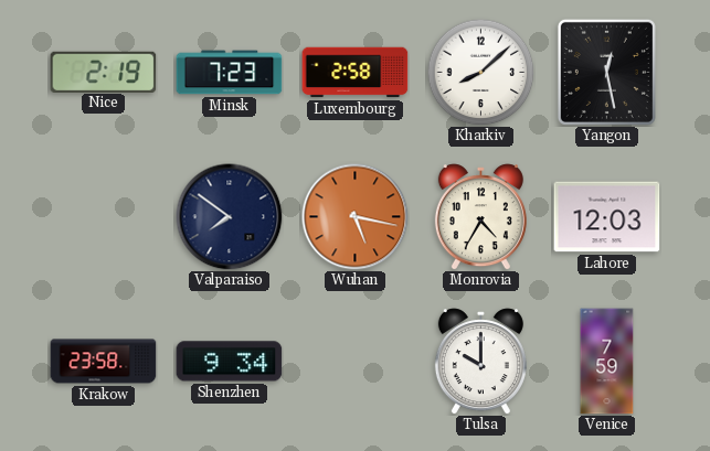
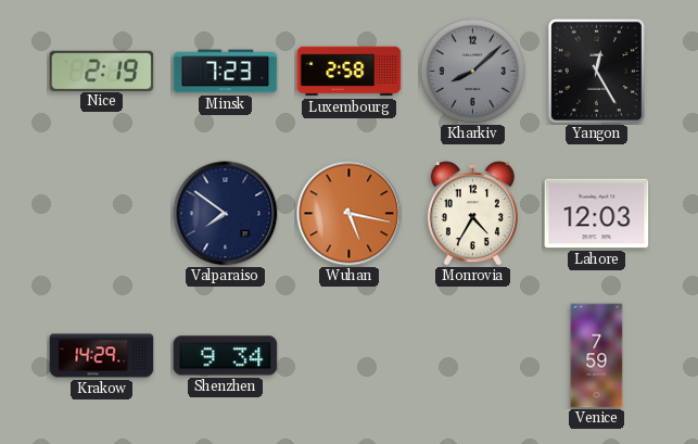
Kharkiv dial: white -> grey
Yangon: 12:28 -> 12:25
Krakow: 23:58 -> 14:29
Tulsa: 10:00 -> none
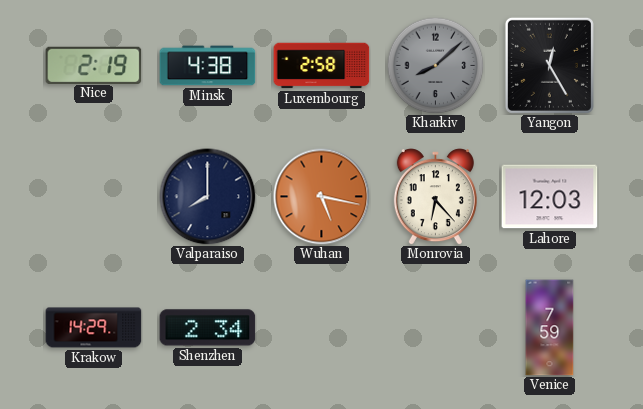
Minsk: 7:23 -> 4:38
Valparaiso: 7:51 -> 8:00
Monrovia: 4:35 -> 6:23
Shenzhen: 9:34 -> 2:34
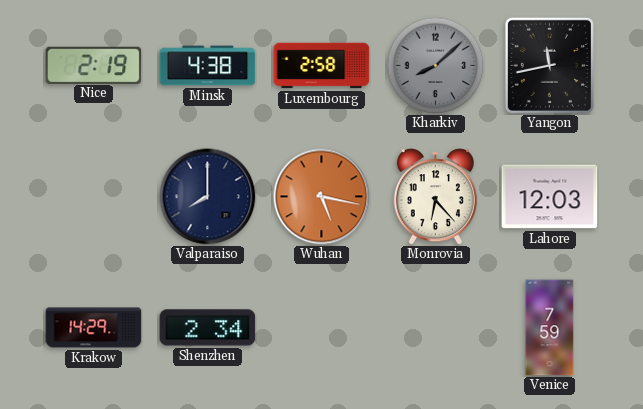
Yangon: 12:25 -> 11:43
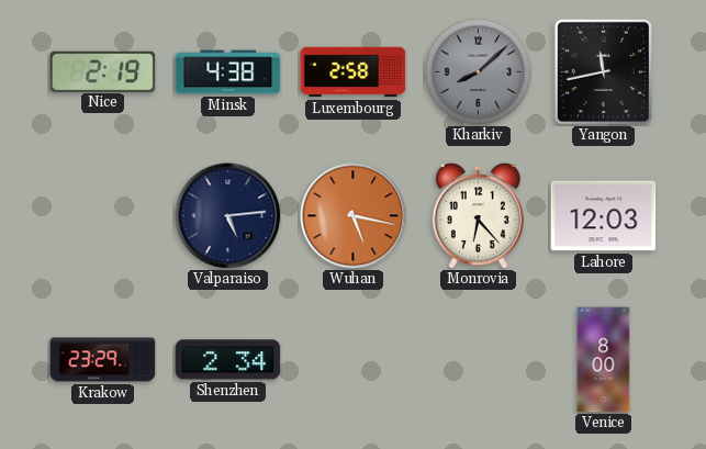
Valparaiso: 8:00 -> 5:14
Krakow: 14:29 -> 23:29
Venice: 7:59 -> 8:00
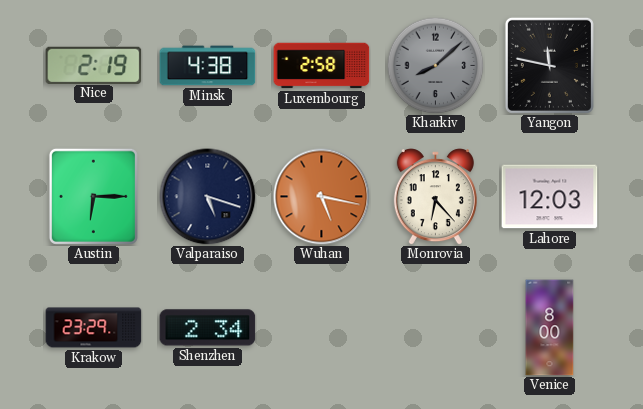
Yangon: 11:43 -> 11:47
Austin: none -> 6:15
Valparaiso: 5:14 -> 5:18
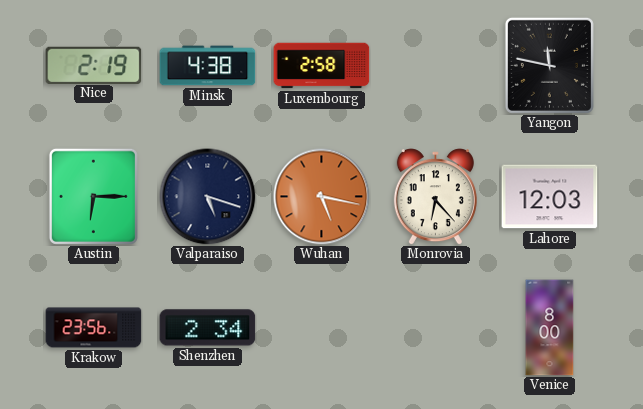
Kharkiv: 8:08 -> none
Krakow: 23:29 -> 23:56
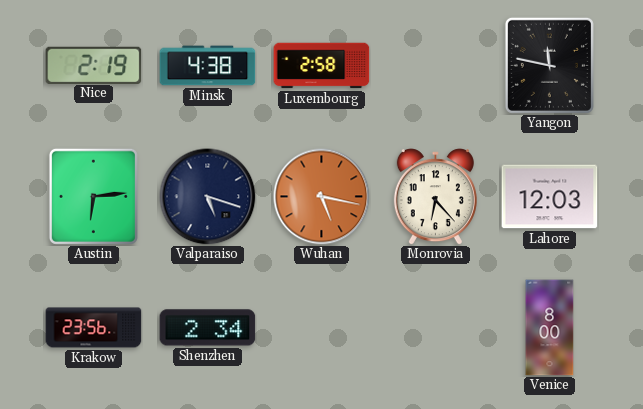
Austin: 6:15 -> 6:14
